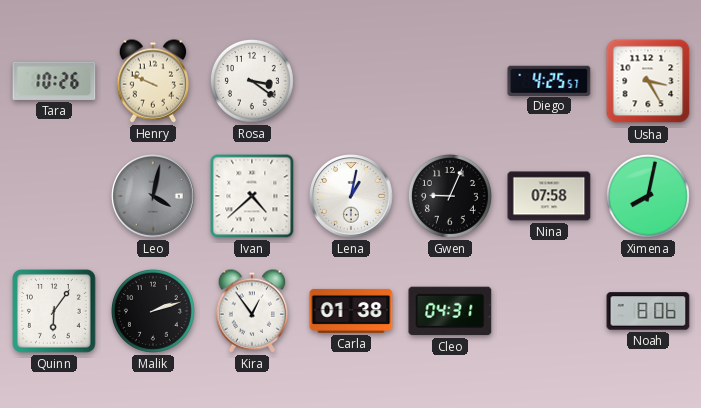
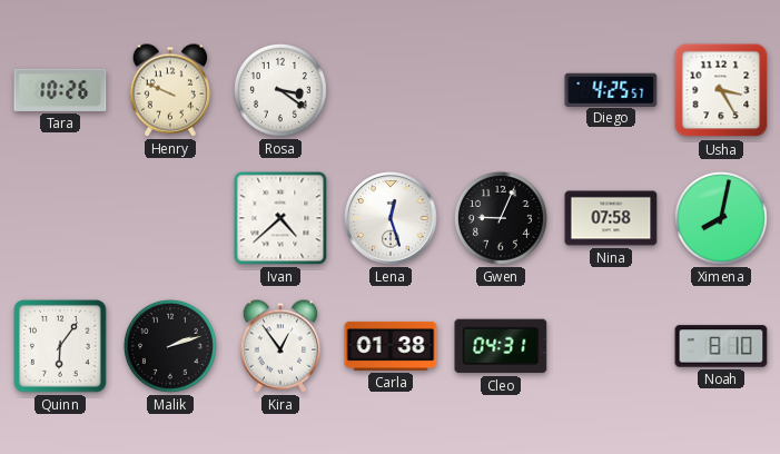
Leo: 4:02 -> none
Lena: 1:02 -> 12:27
Noah: 8:06 -> 8:10
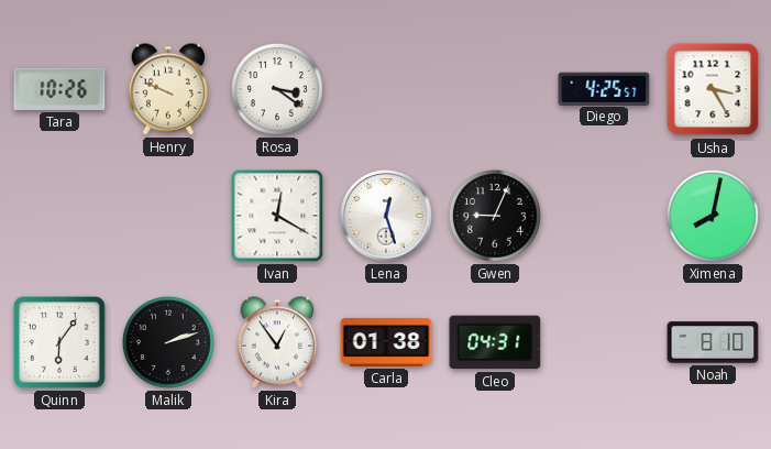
Ivan: 4:38 -> 12:20
Nina: 07:58 -> none
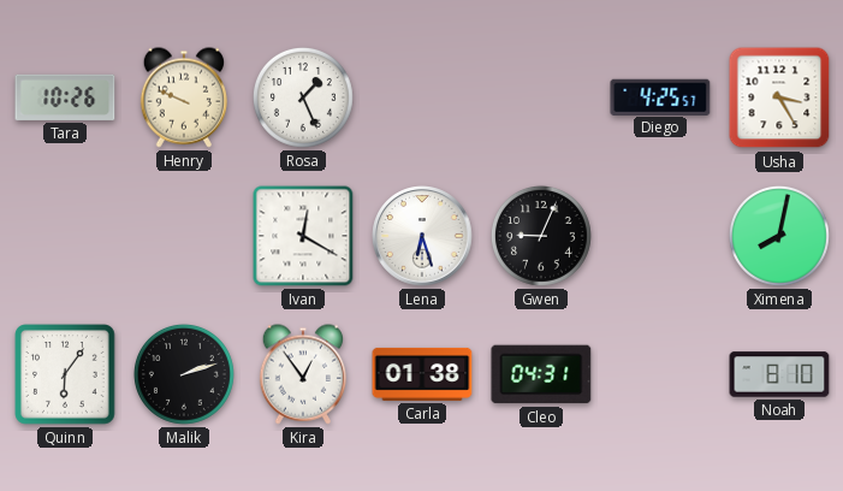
Rosa: 3:21 -> 1:26
Lena: 12:27 -> 6:27
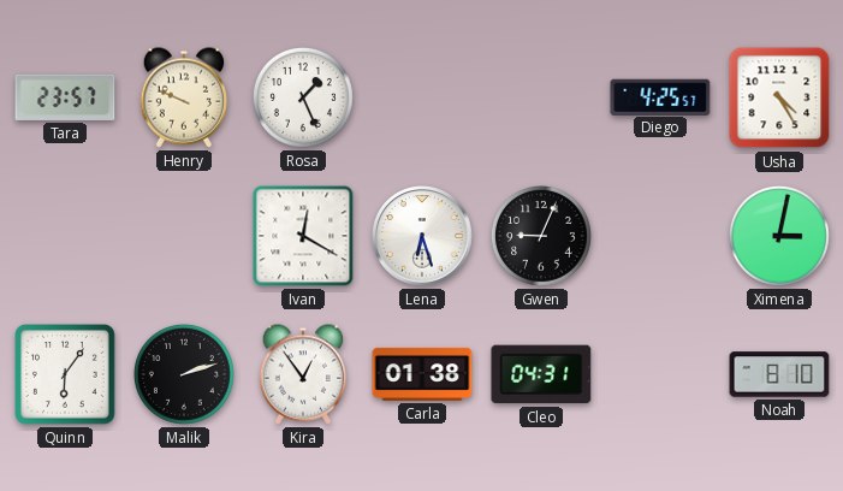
Tara: 10:26 -> 23:57
Usha: 3:25 -> 4:25
Ximena: 8:02 -> 3:02
